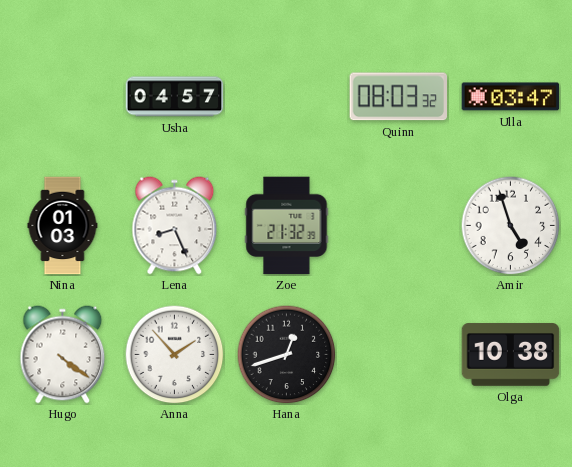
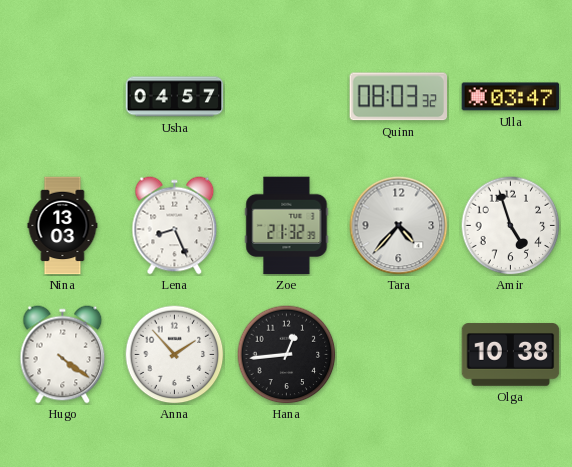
Nina: 01:03 -> 13:03
Tara: none -> 4:37
Hana: 12:42 -> 12:44
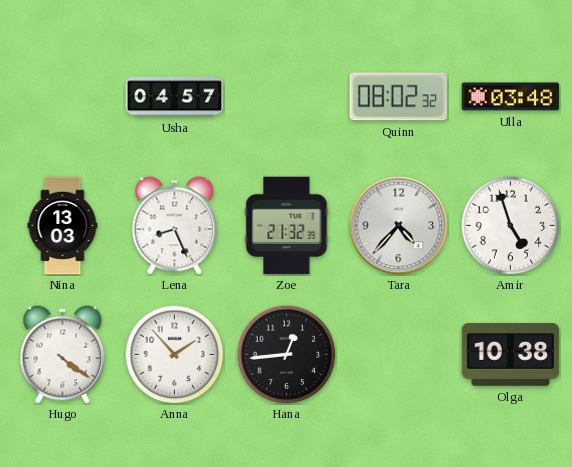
Quinn: 08:03 -> 08:02
Ulla: 03:47 -> 03:48
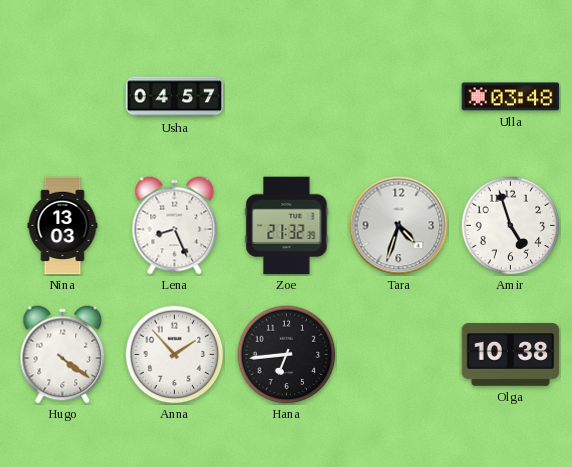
Quinn: 08:02 -> none
Tara: 4:37 -> 4:33
Hana: 12:44 -> 6:44
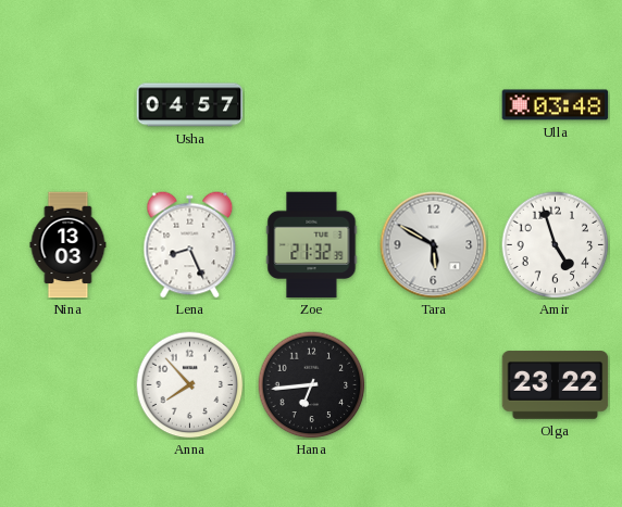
Tara: 4:33 -> 5:50
Hugo: 4:21 -> none
Anna: 1:53 -> 7:53
Olga: 10:38 -> 23:22
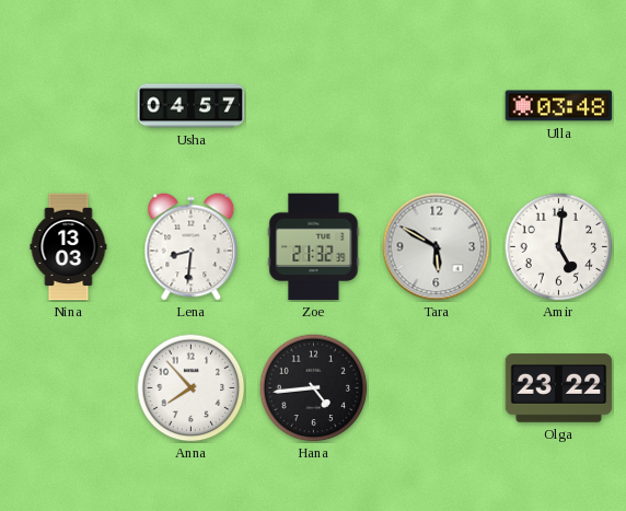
Lena: 8:26 -> 8:31
Amir: 4:57 -> 5:01
Hana: 6:44 -> 4:44
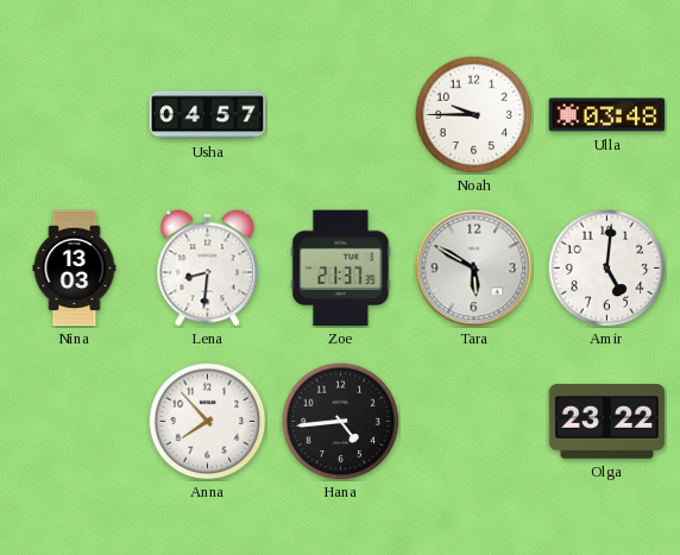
Noah: none -> 9:45
Zoe: 21:32 -> 21:37
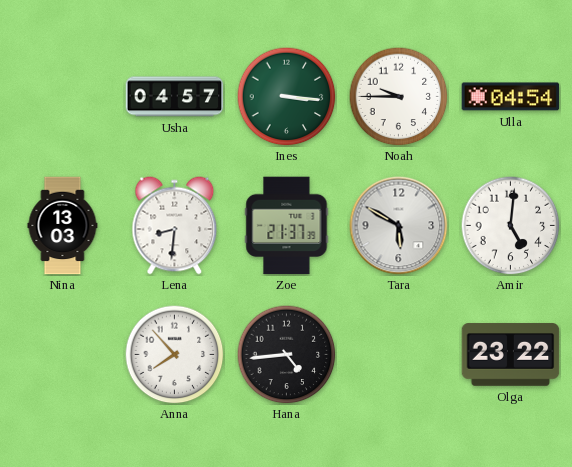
Ines: none -> 3:16
Ulla: 03:48 -> 04:54
